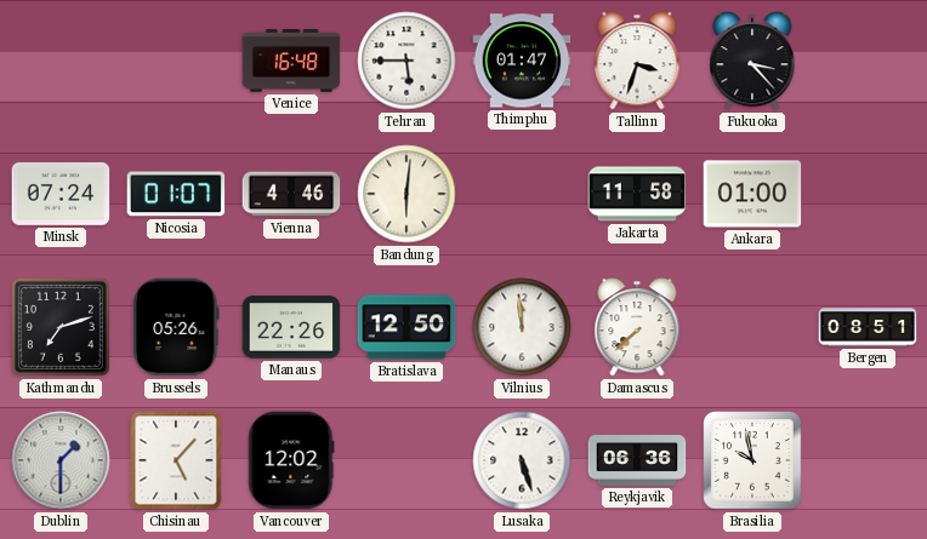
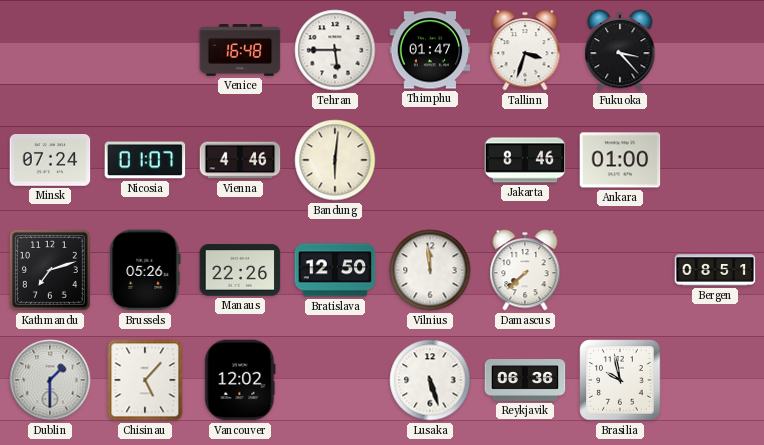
Jakarta: 11:58 -> 8:46
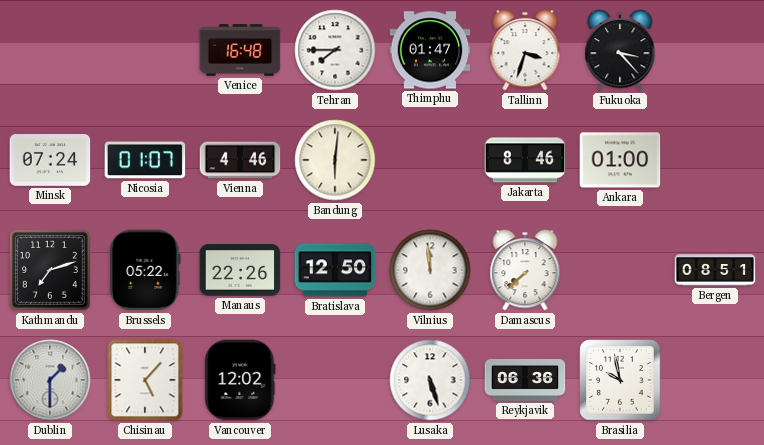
Tehran: 5:45 -> 7:45
Brussels: 05:26 -> 05:22
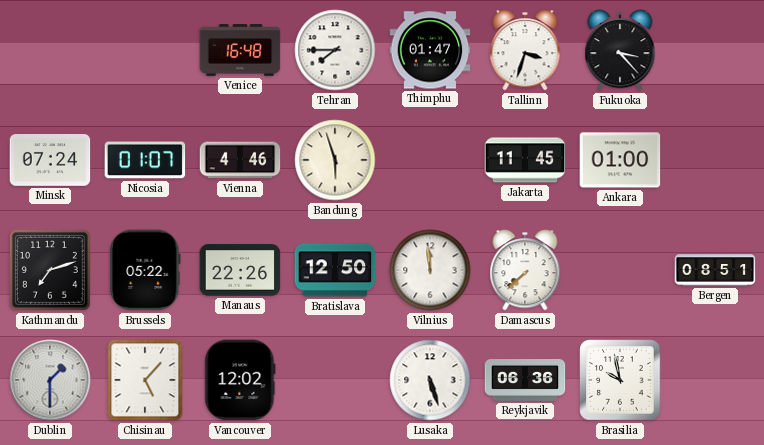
Bandung: 6:01 -> 5:57
Jakarta: 8:46 -> 11:45
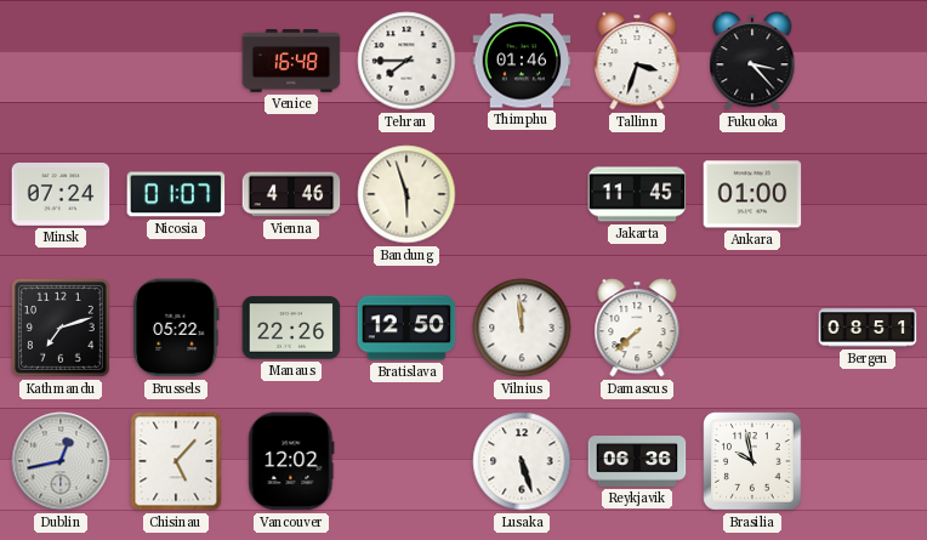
Thimphu: 01:47 -> 01:46
Dublin: 1:30 -> 12:43
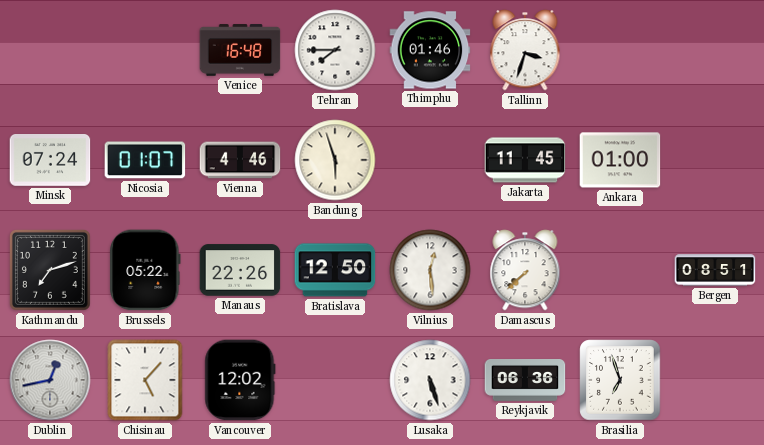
Fukuoka: 3:23 -> none
Vilnius: 11:59 -> 12:29
Brasilia: 9:58 -> 6:57
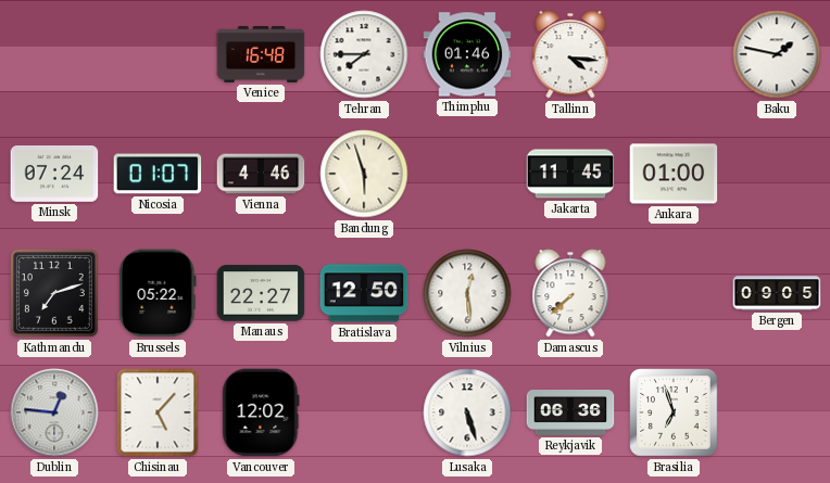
Tallinn: 3:33 -> 4:16
Baku: none -> 1:47
Manaus: 22:26 -> 22:27
Bergen: 08:51 -> 09:05
Dublin: 12:43 -> 12:46
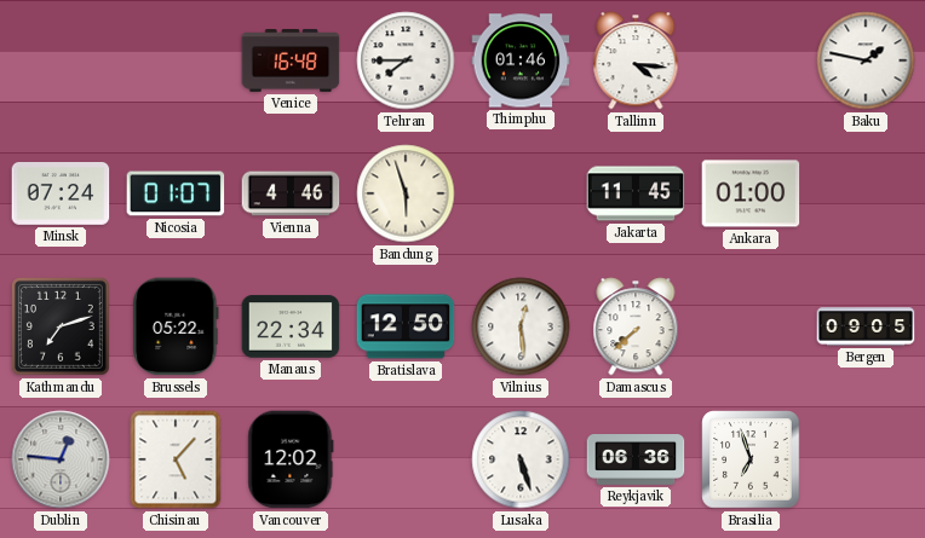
Manaus: 22:27 -> 22:34
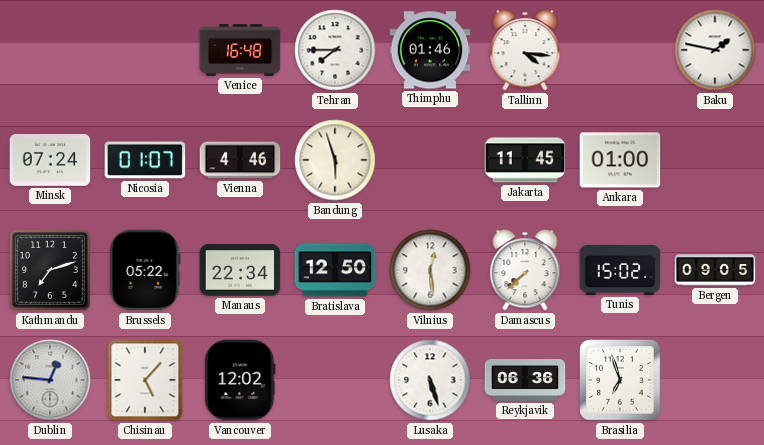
Tunis: none -> 15:02
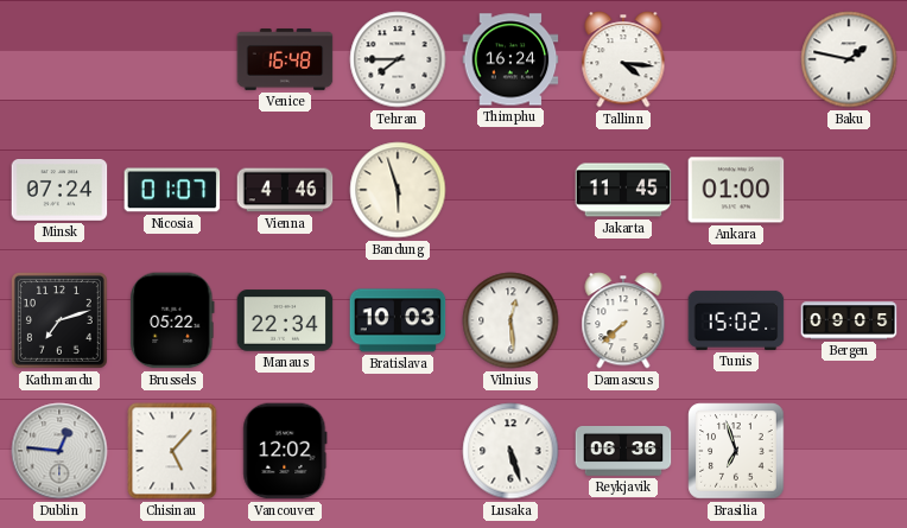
Thimphu: 01:46 -> 16:24
Bratislava: 12:50 -> 10:03
